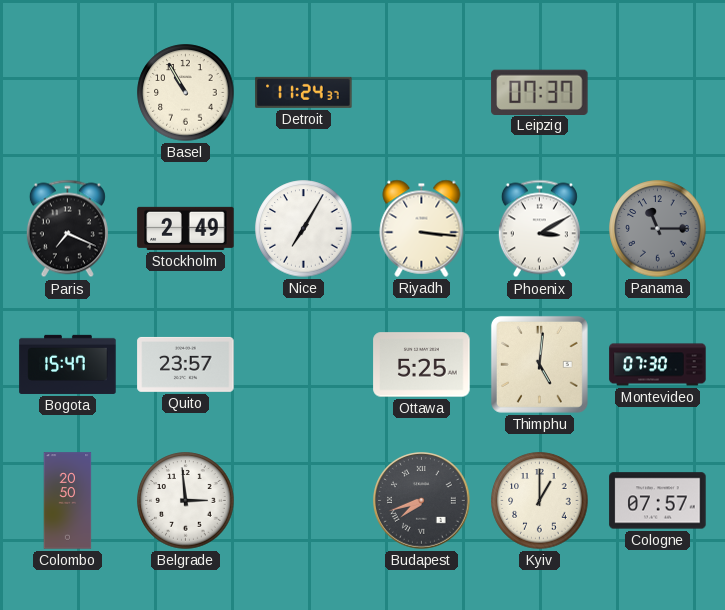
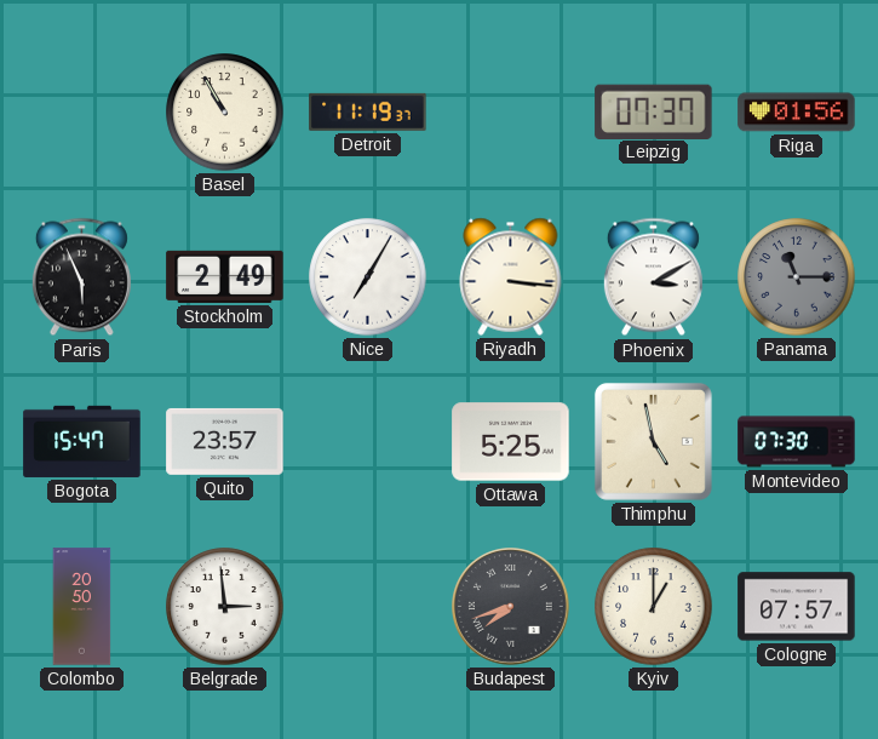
Detroit: 11:24 -> 11:19
Riga: none -> 01:56
Paris: 7:19 -> 5:56
Thimphu: 5:01 -> 4:58
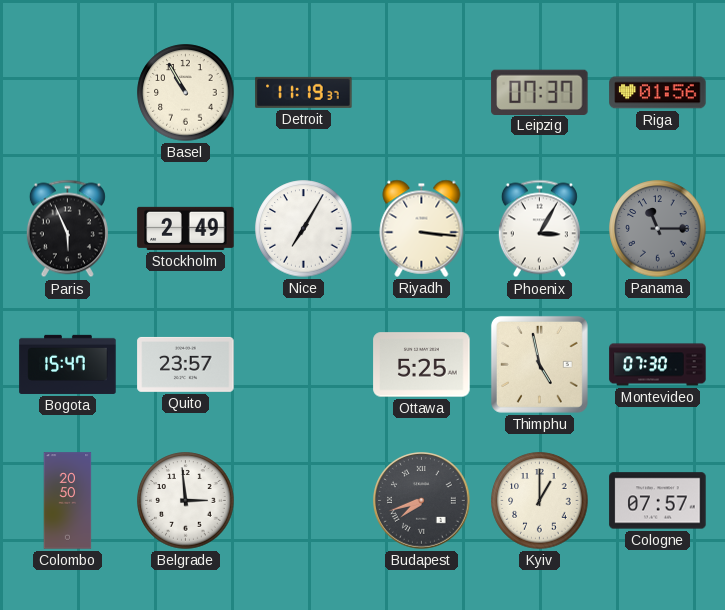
Phoenix: 3:10 -> 3:05
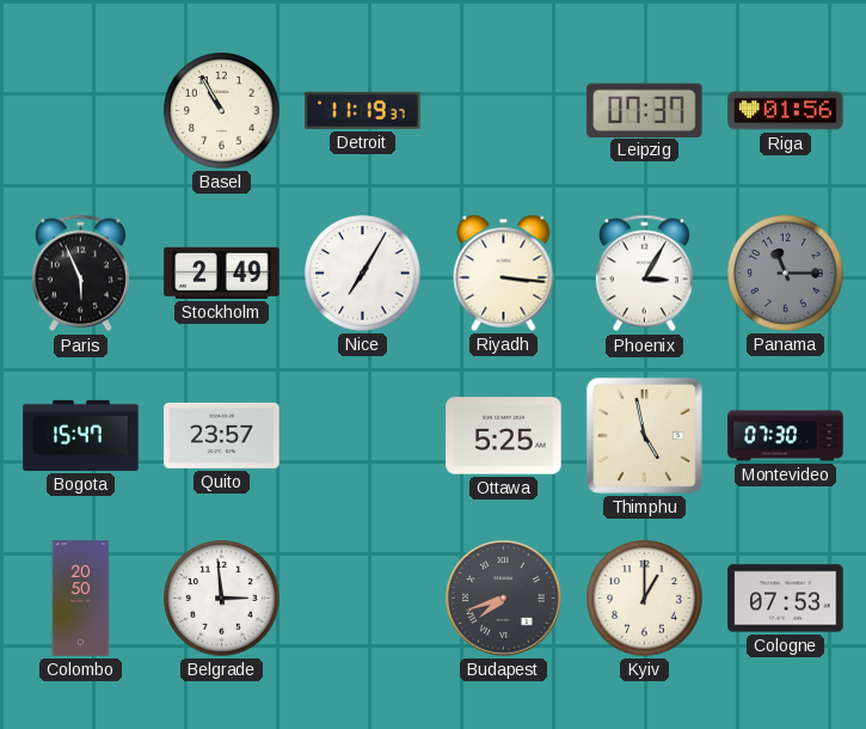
Cologne: 07:57 -> 07:53
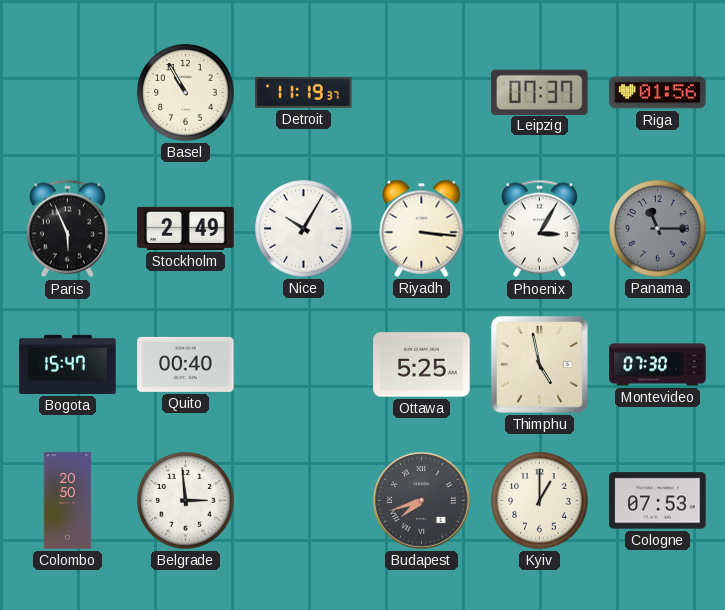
Nice: 7:05 -> 10:05
Quito: 23:57 -> 00:40
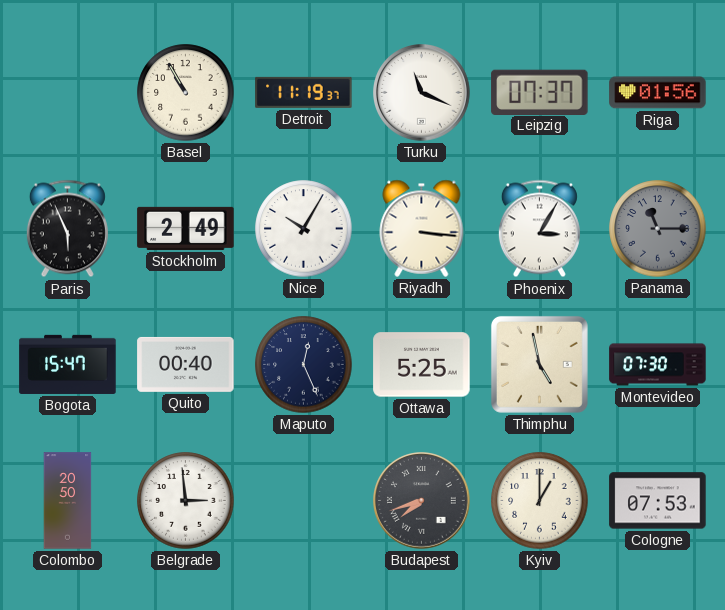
Turku: none -> 11:19
Maputo: none -> 12:26
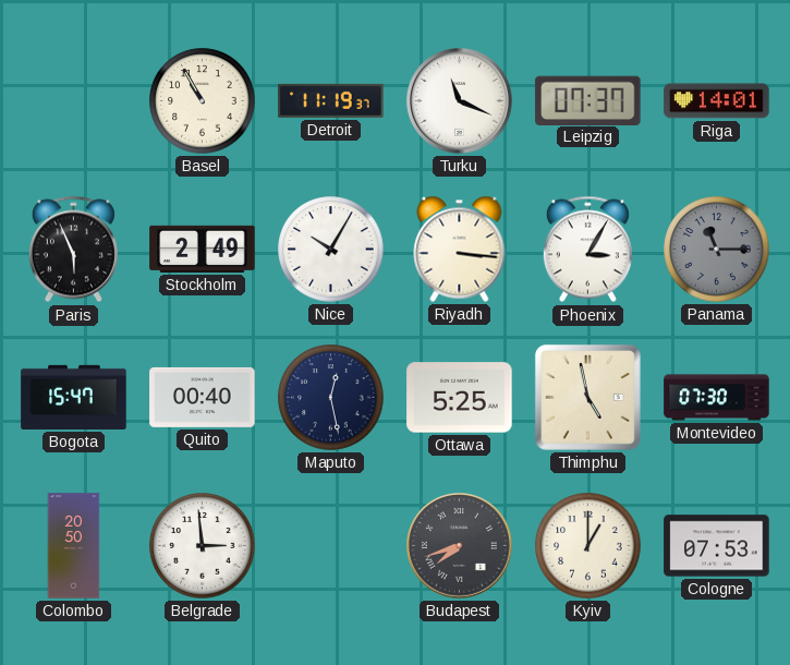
Riga: 01:56 -> 14:01
Maputo: 12:26 -> 12:28
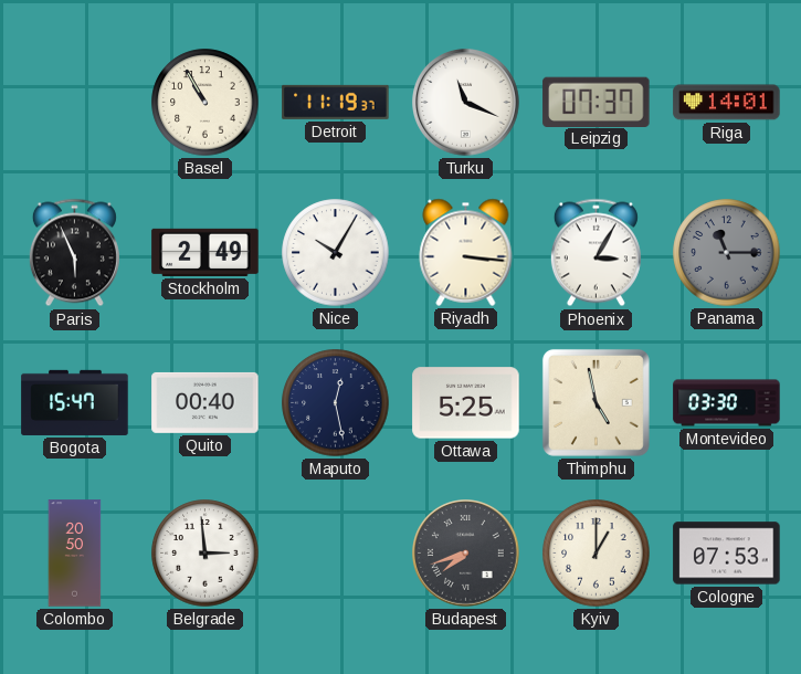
Montevideo: 07:30 -> 03:30
